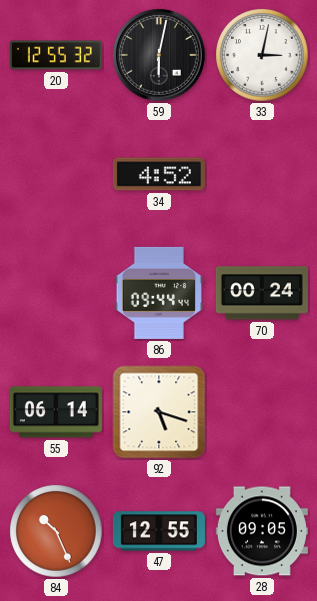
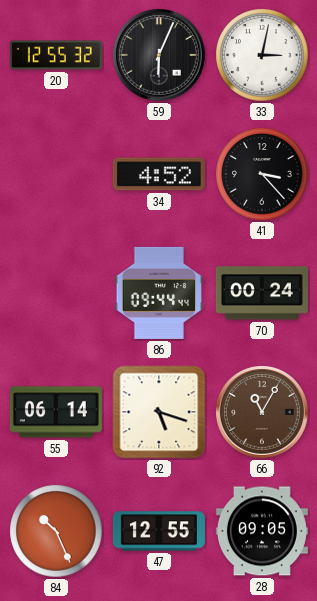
59: 6:02 -> 6:04
41: none -> 3:23
66: none -> 11:05
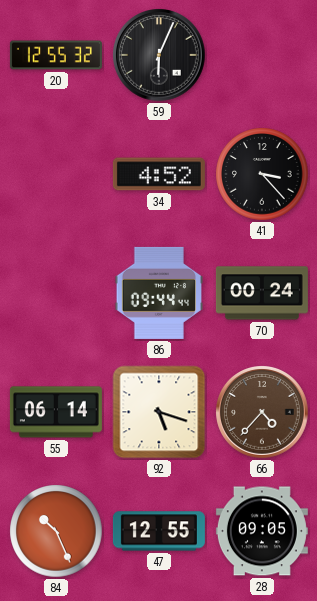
33: 3:02 -> none
66: 11:05 -> 4:37
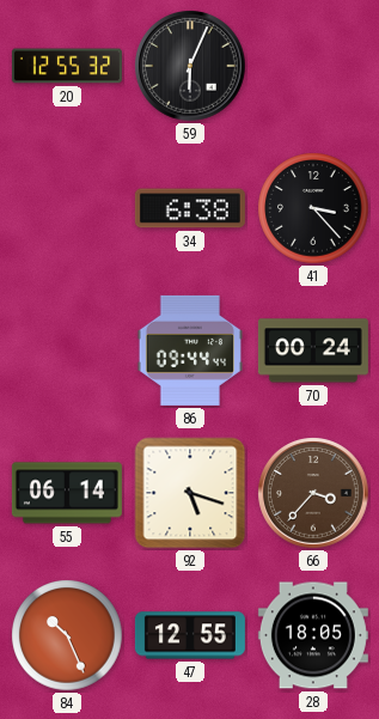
34: 4:52 -> 6:38
66: 4:37 -> 3:37
28: 09:05 -> 18:05
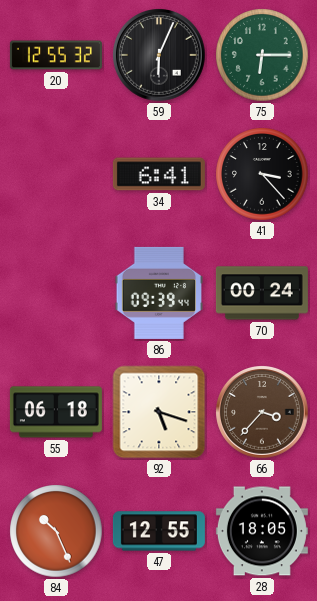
75: none -> 6:15
34: 6:38 -> 6:41
86: 09:44 -> 09:39
55: 06:14 -> 06:18
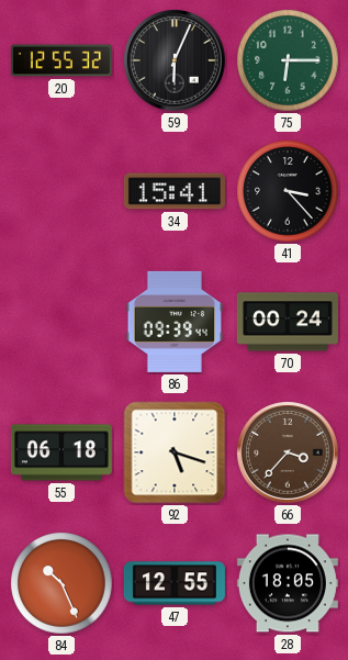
34: 6:41 -> 15:41
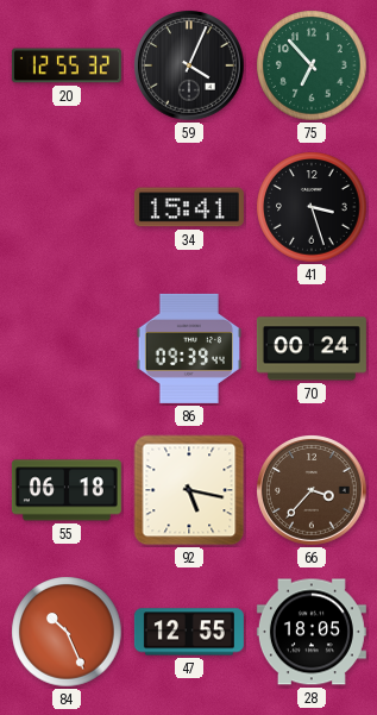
59: 6:04 -> 4:04
75: 6:15 -> 6:53
41: 3:23 -> 3:27
92: 5:18 -> 5:17
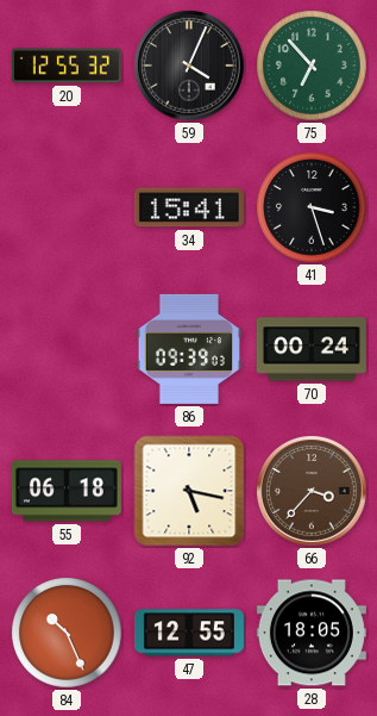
86: 09:39:44 -> 09:39:03
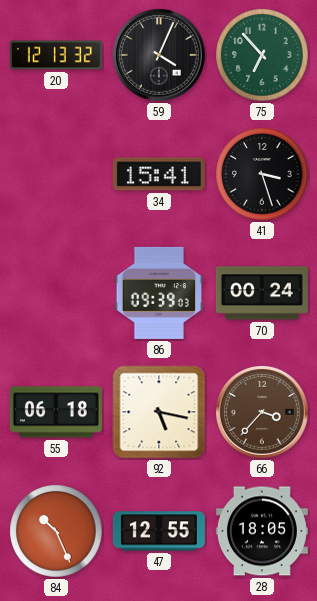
20: 12:55 -> 12:13
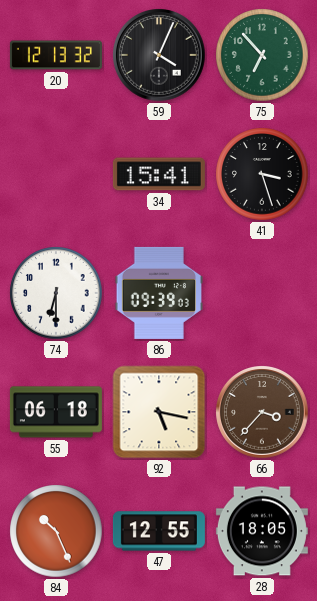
74: none -> 6:30
70: 00:24 -> none
